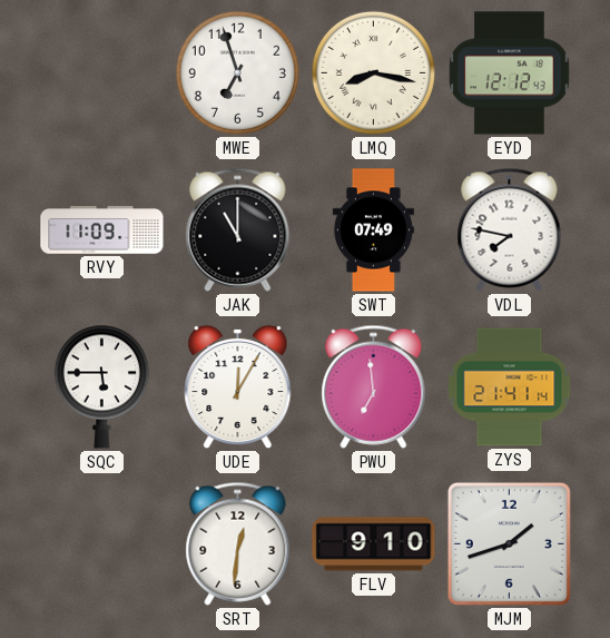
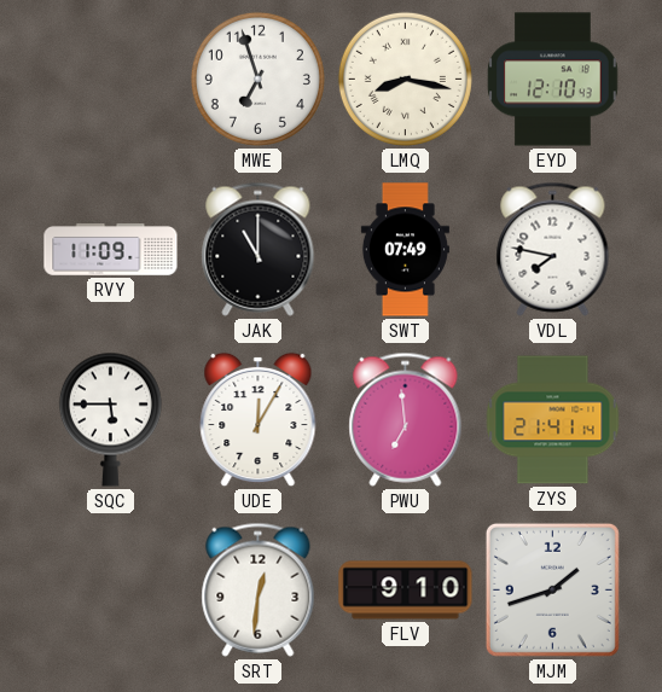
EYD: 12:12 -> 12:10
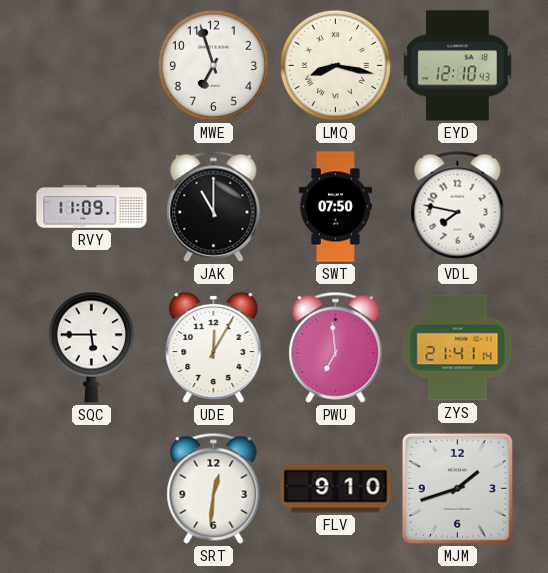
SWT: 07:49 -> 07:50
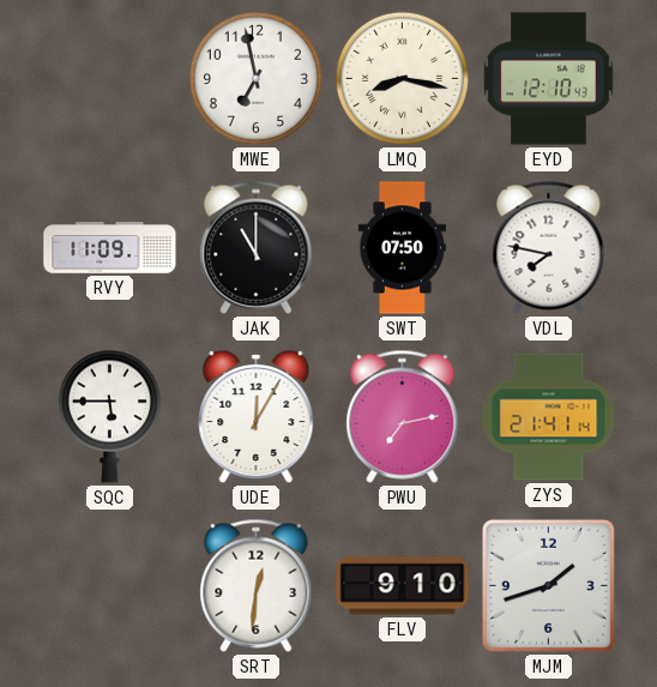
MWE: 6:57 -> 6:58
PWU: 6:59 -> 7:13
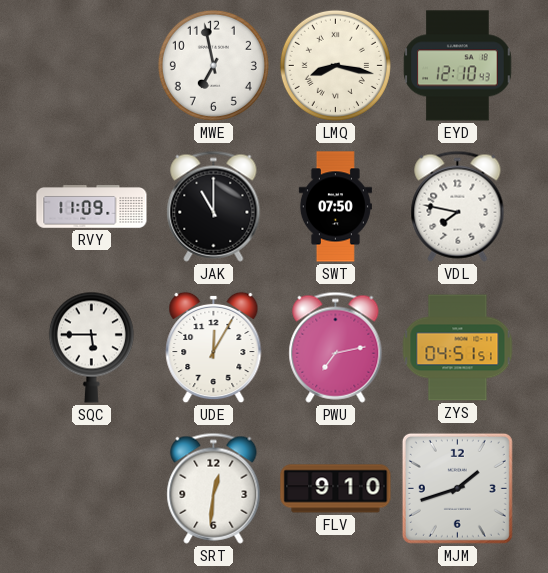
ZYS: 21:41 -> 04:51
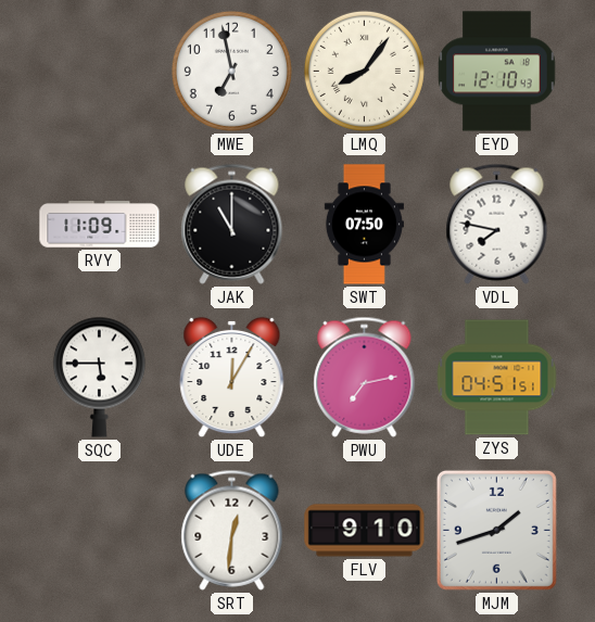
LMQ: 8:17 -> 8:06
